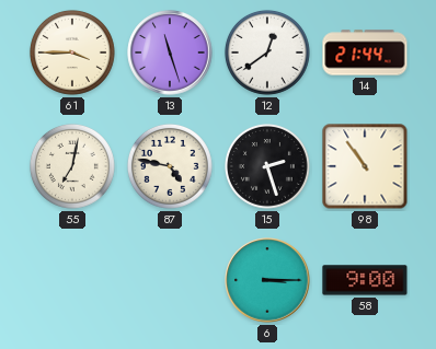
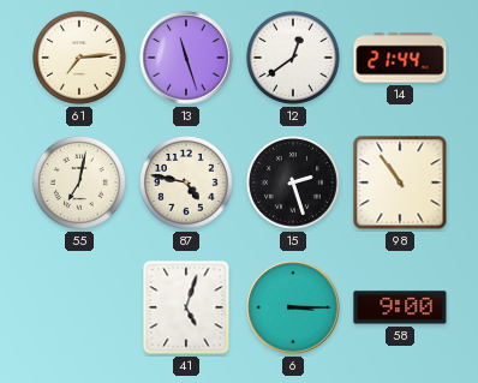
61: 3:45 -> 7:14
41: none -> 5:03
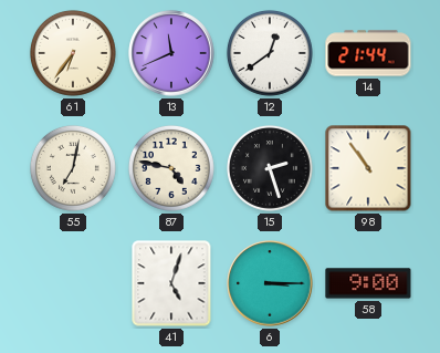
61: 7:14 -> 6:36
13: 11:27 -> 11:41
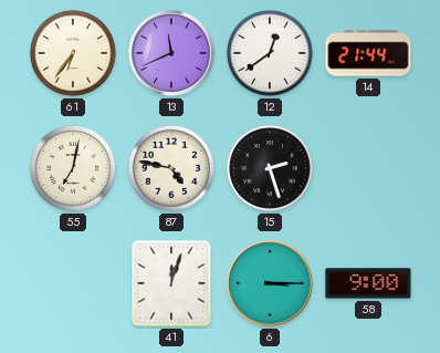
98: 10:54 -> none
41: 5:03 -> 12:03
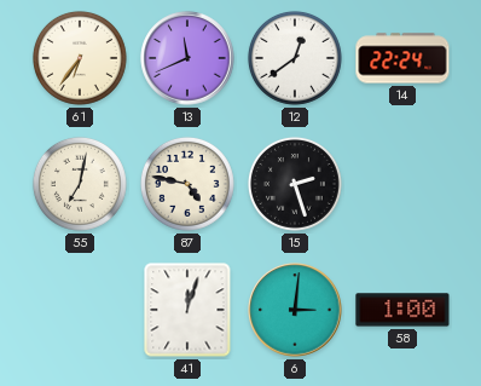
14: 21:44 -> 22:24
6: 3:15 -> 3:01
58: 9:00 -> 1:00
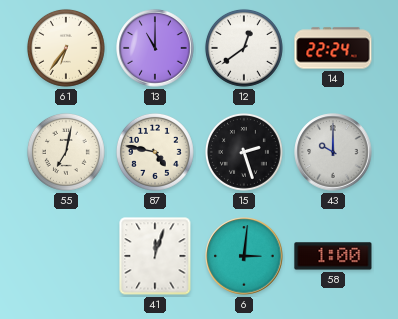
13: 11:41 -> 11:00
43: none -> 10:00
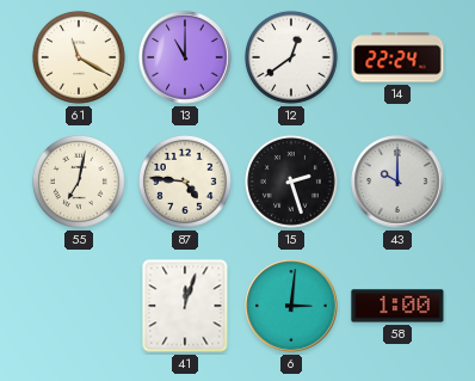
61: 6:36 -> 11:20
87: 4:47 -> 4:46
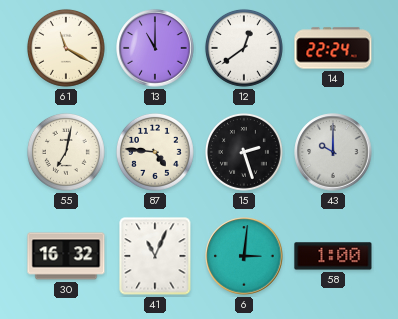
30: none -> 16:32
41: 12:03 -> 11:04
